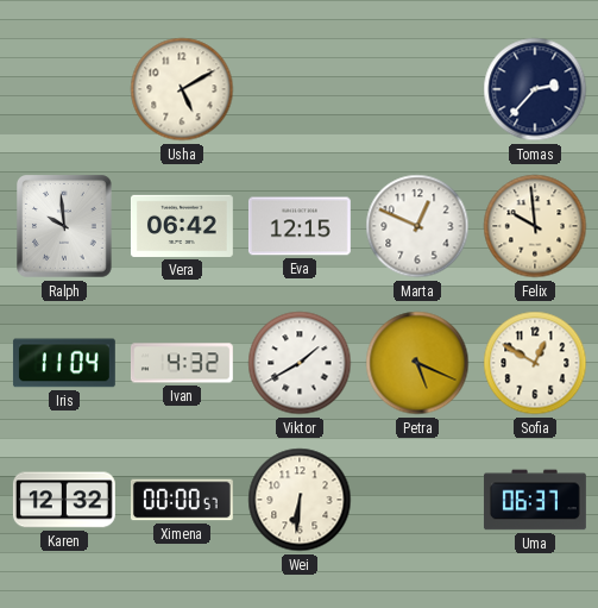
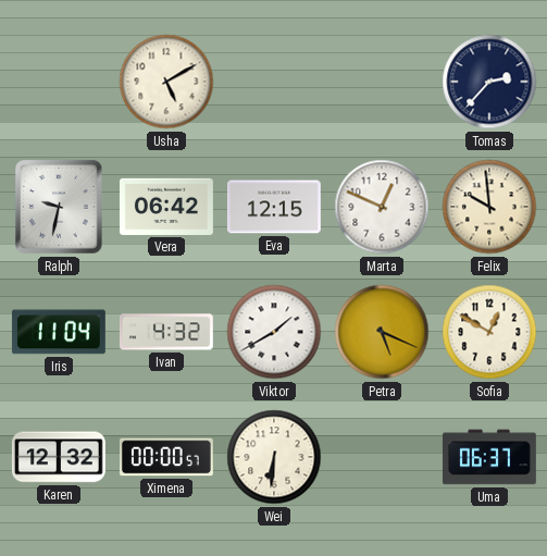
Ralph: 9:59 -> 9:32
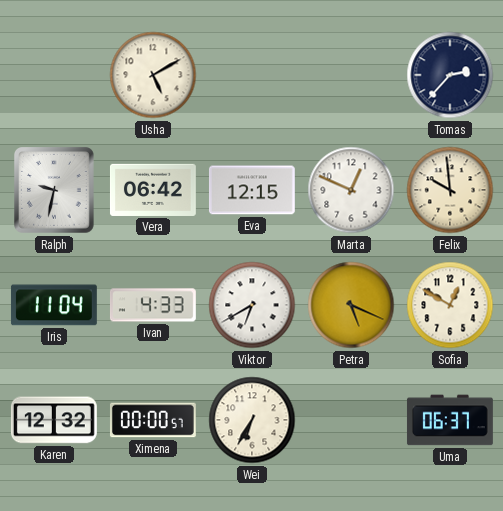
Ivan: 4:32 -> 4:33
Viktor: 1:40 -> 6:40
Wei: 6:31 -> 6:35
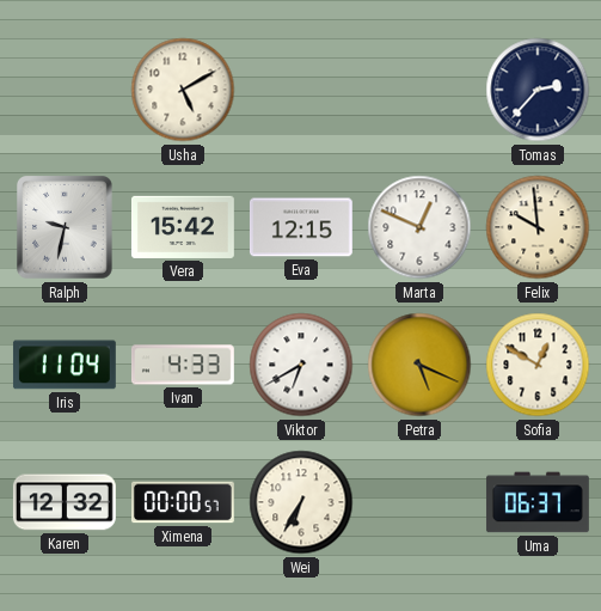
Vera: 06:42 -> 15:42
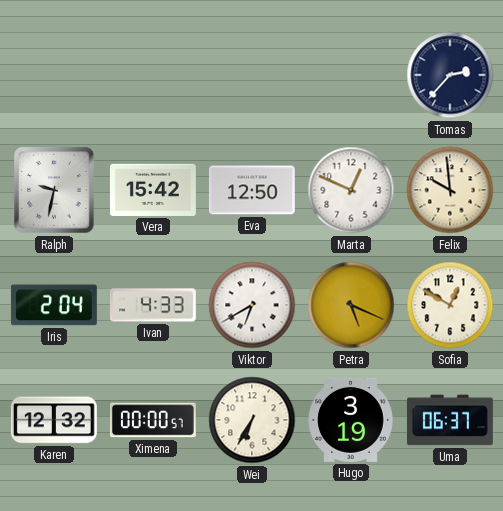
Usha: 5:10 -> none
Eva: 12:15 -> 12:50
Iris: 11:04 -> 2:04
Hugo: none -> 3:19
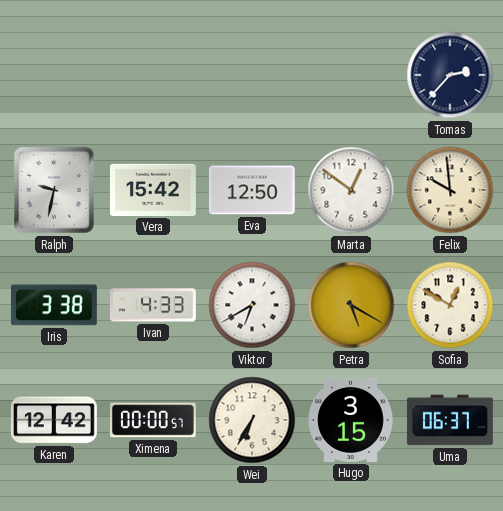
Marta: 12:49 -> 12:51
Iris: 2:04 -> 3:38
Petra: 5:19 -> 5:20
Karen: 12:32 -> 12:42
Hugo: 3:19 -> 3:15
